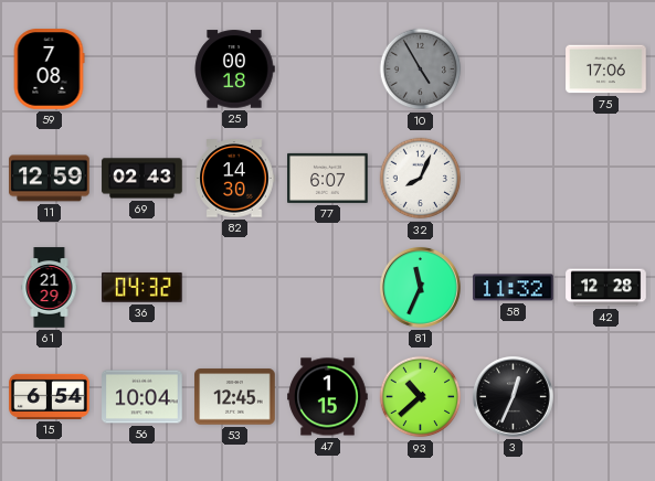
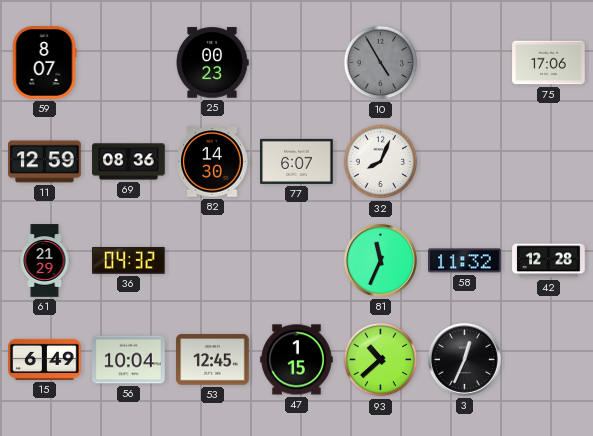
59: 7:08 -> 8:07
25: 00:18 -> 00:23
69: 02:43 -> 08:36
15: 6:54 -> 6:49
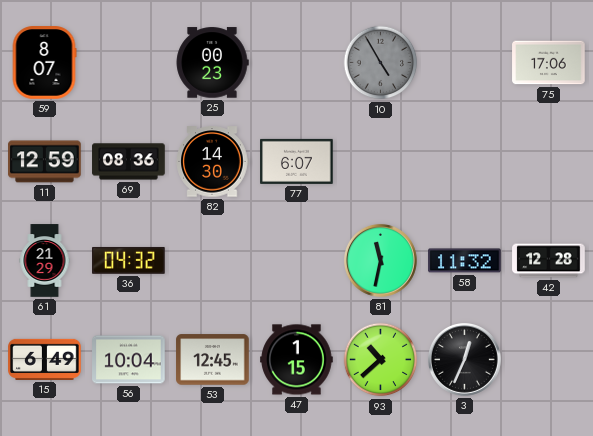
32: 8:04 -> none
81: 11:34 -> 11:32
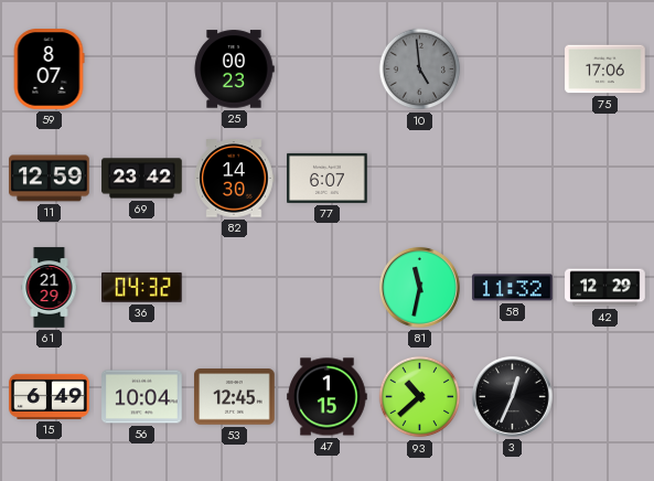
10: 4:55 -> 4:59
69: 08:36 -> 23:42
42: 12:28 -> 12:29
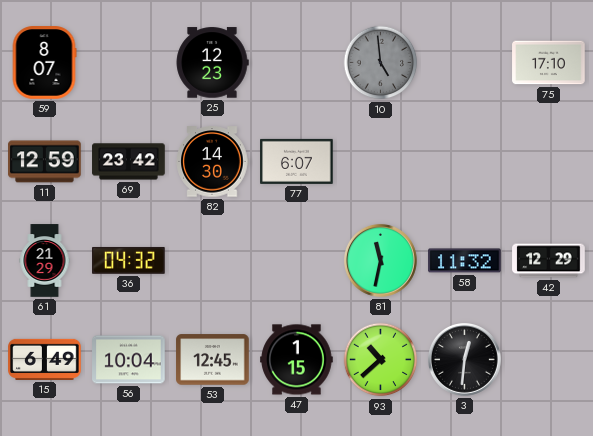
25: 00:23 -> 12:23
75: 17:06 -> 17:10
3: 12:34 -> 12:31
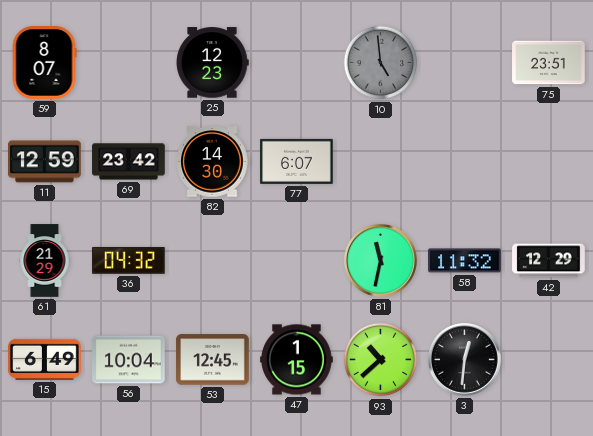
75: 17:10 -> 23:51
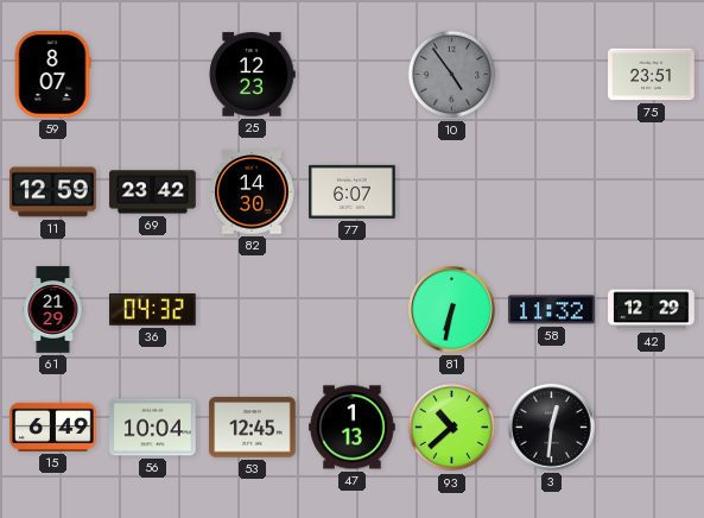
10: 4:59 -> 4:54
81: 11:32 -> 6:32
47: 1:15 -> 1:13
